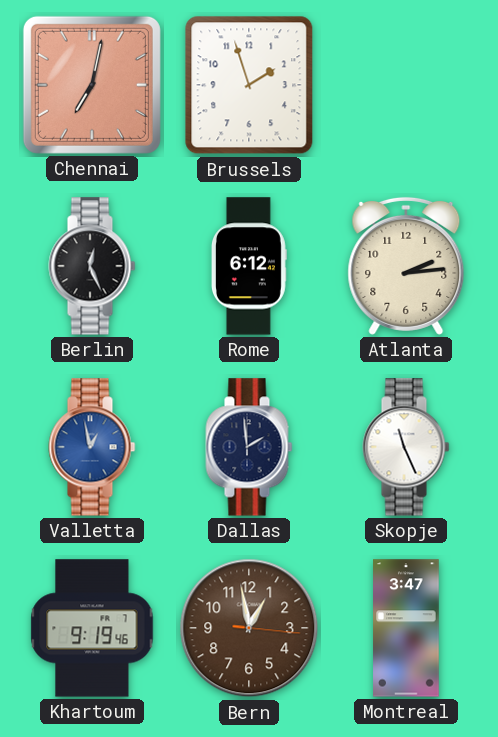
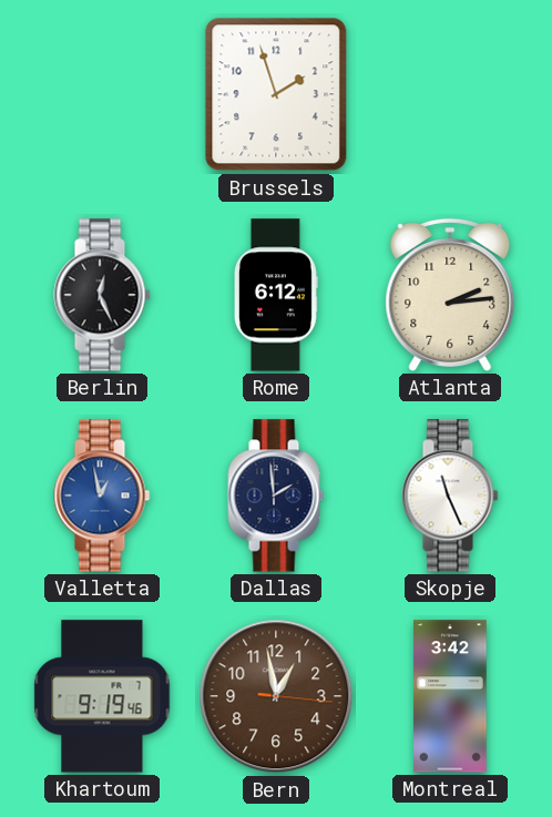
Chennai: 7:02 -> none
Montreal: 3:47 -> 3:42
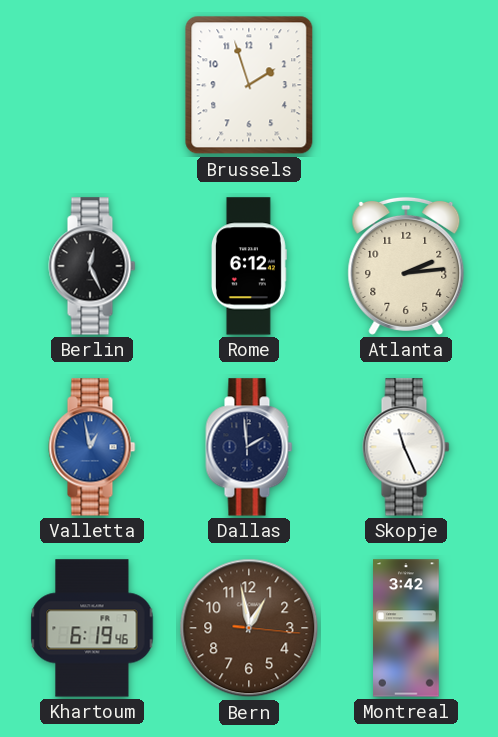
Khartoum: 9:19 -> 6:19
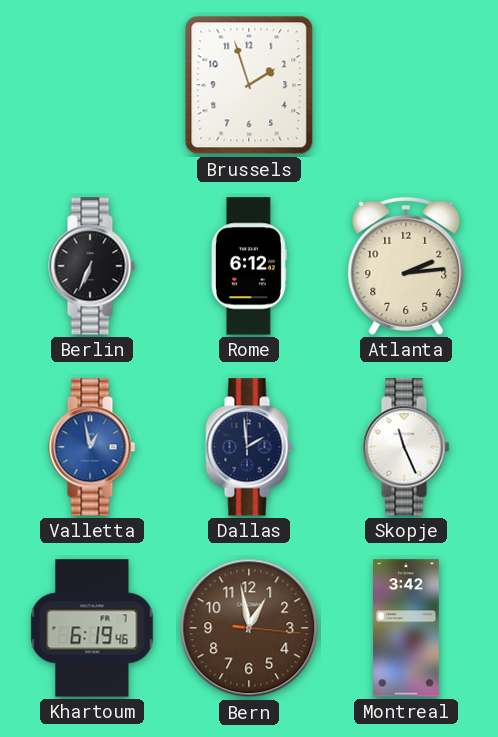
Berlin: 12:26 -> 6:34
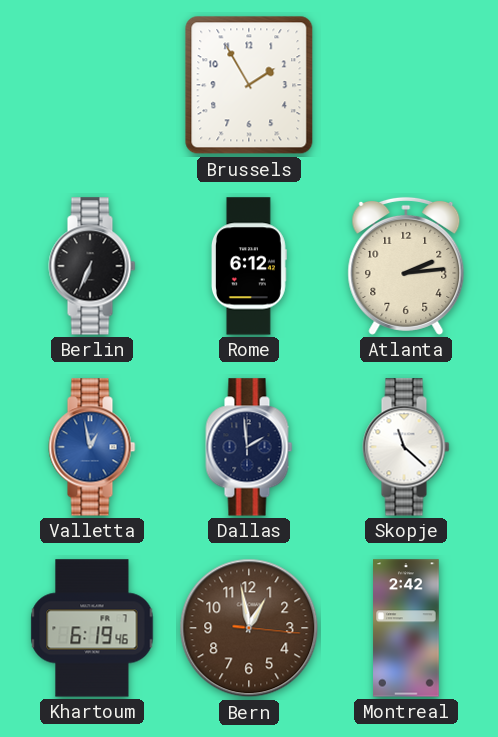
Brussels: 1:57 -> 1:55
Skopje: 11:26 -> 11:22
Montreal: 3:42 -> 2:42
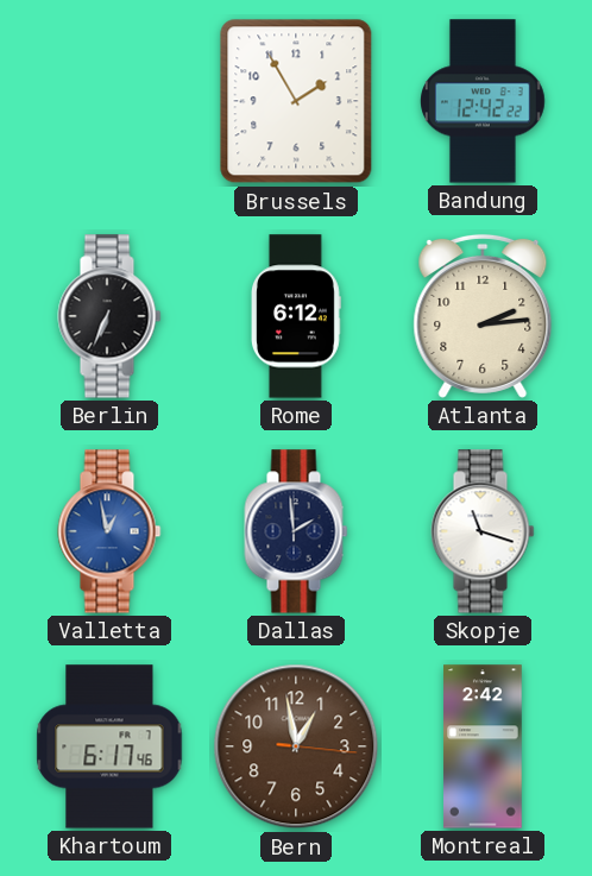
Bandung: none -> 12:42
Skopje: 11:22 -> 11:18
Khartoum: 6:19 -> 6:17
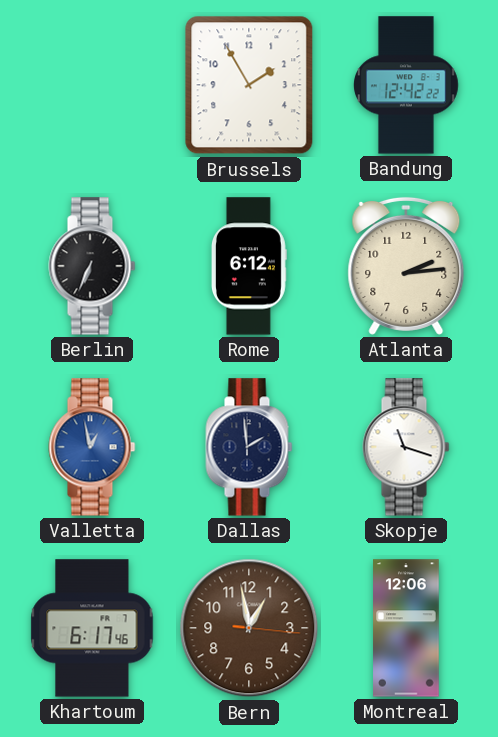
Montreal: 2:42 -> 12:06
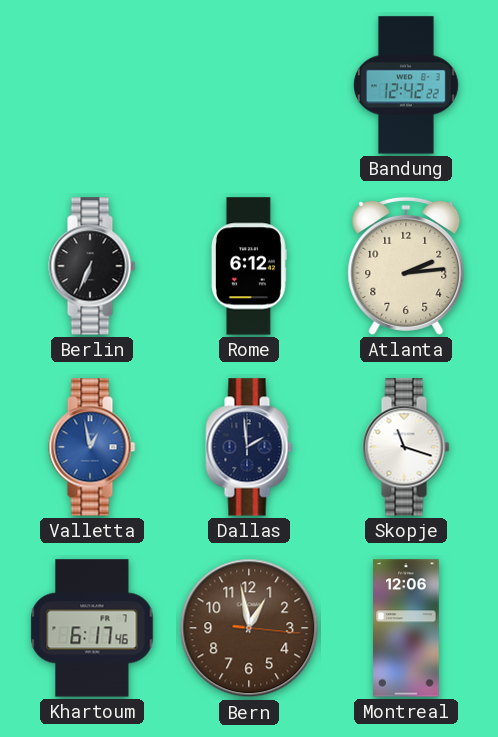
Brussels: 1:55 -> none
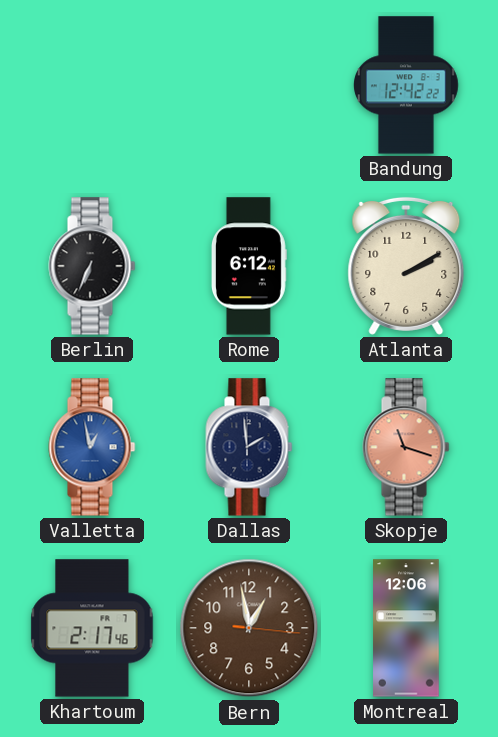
Atlanta: 2:14 -> 2:10
Skopje dial: white -> salmon
Khartoum: 6:17 -> 2:17
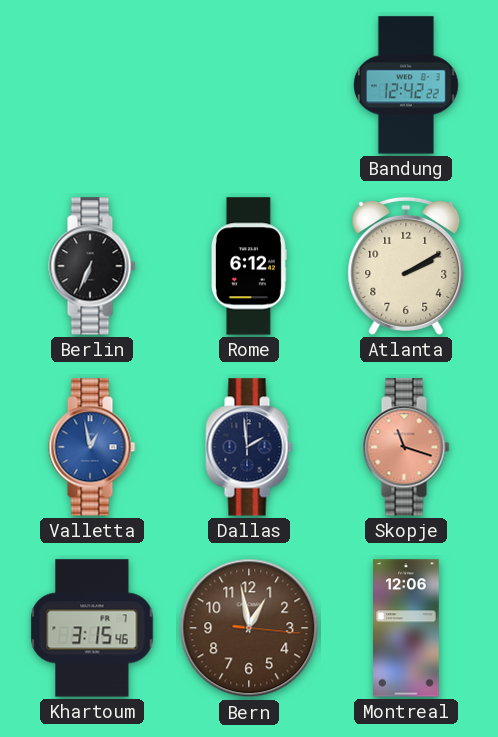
Khartoum: 2:17 -> 3:15
